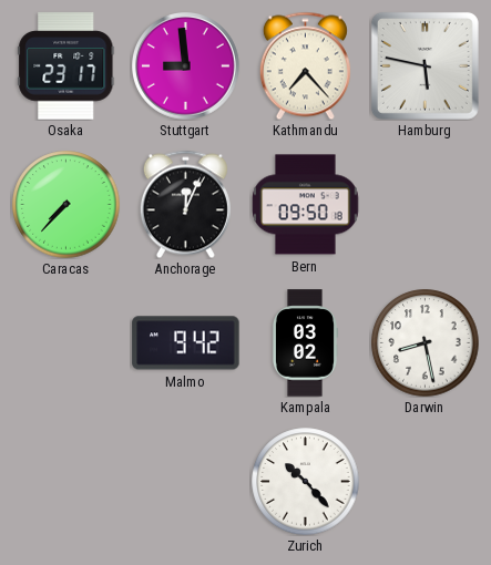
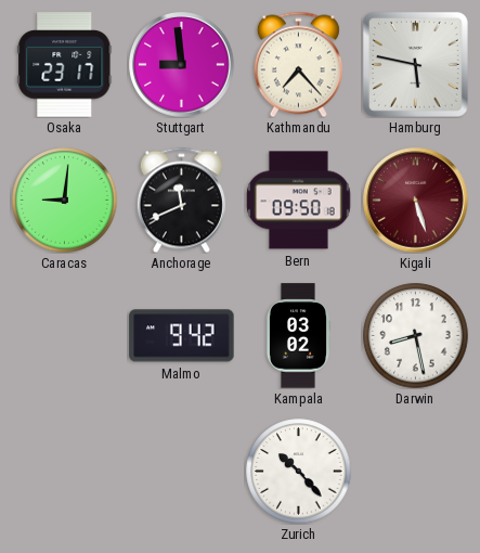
Caracas: 7:37 -> 9:01
Anchorage: 12:04 -> 11:41
Kigali: none -> 5:27
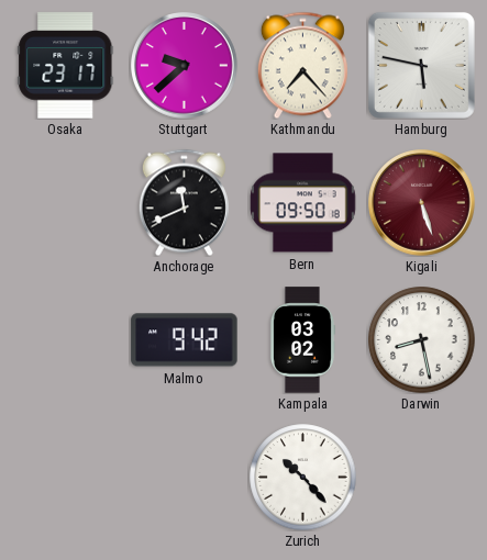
Stuttgart: 8:59 -> 9:38
Caracas: 9:01 -> none
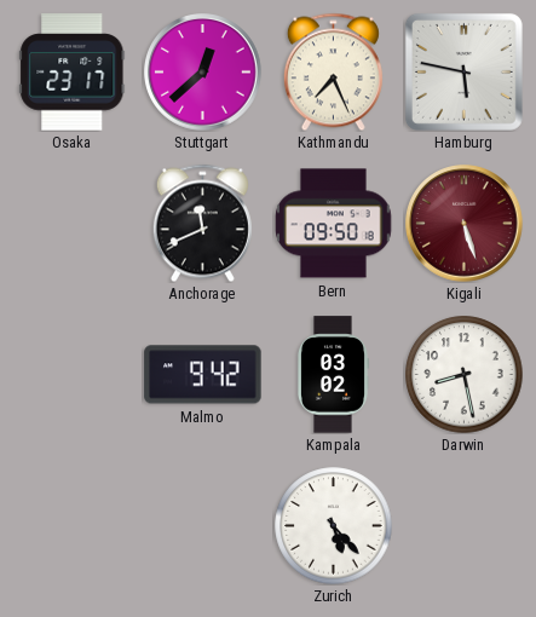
Stuttgart: 9:38 -> 12:38
Kathmandu: 7:23 -> 7:26
Zurich: 10:23 -> 5:23
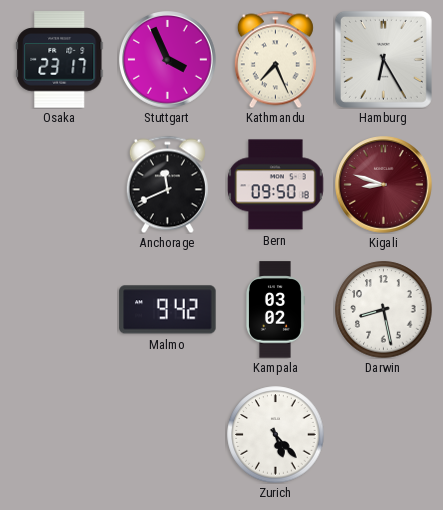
Stuttgart: 12:38 -> 3:56
Hamburg: 5:47 -> 6:25
Kigali: 5:27 -> 8:48
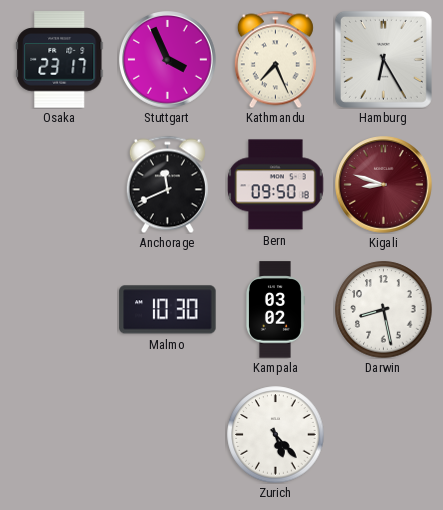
Malmo: 9:42 -> 10:30
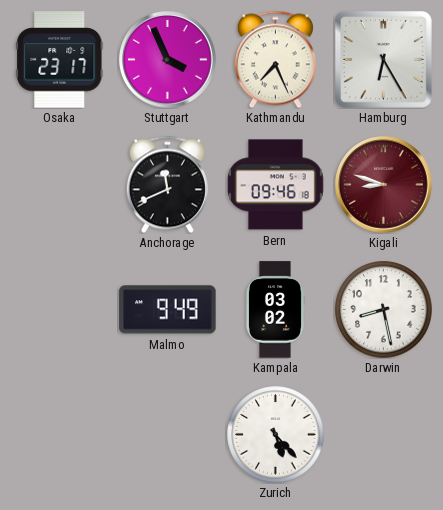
Bern: 09:50 -> 09:46
Malmo: 10:30 -> 9:49
